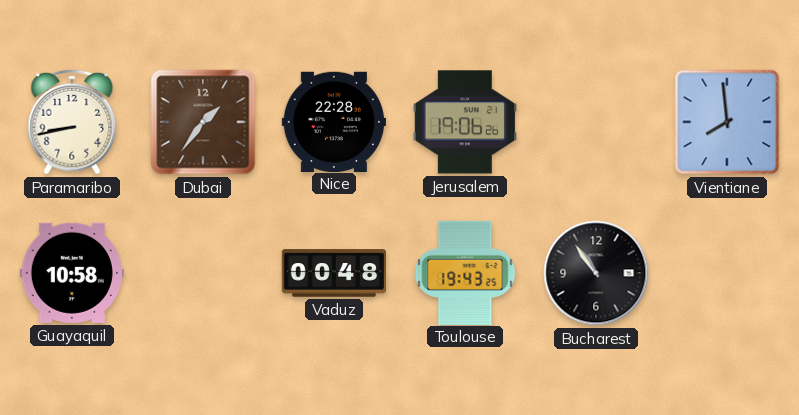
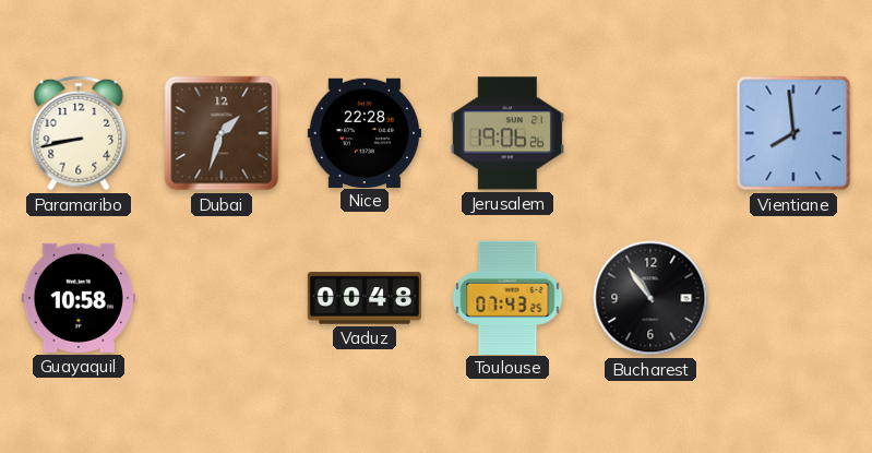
Dubai: 1:36 -> 1:33
Toulouse: 19:43 -> 07:43
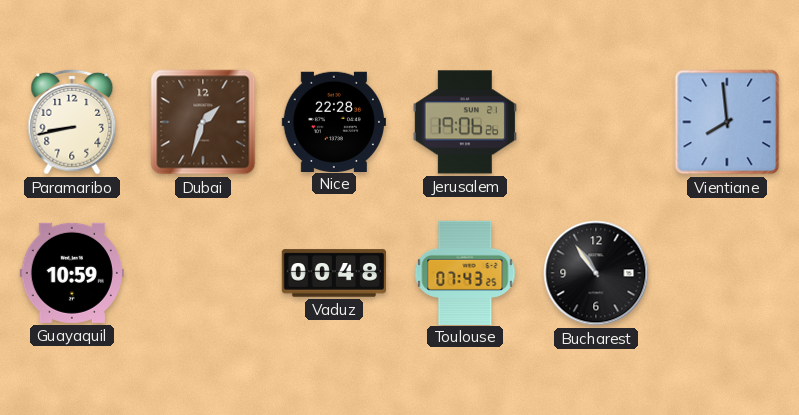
Guayaquil: 10:58 -> 10:59
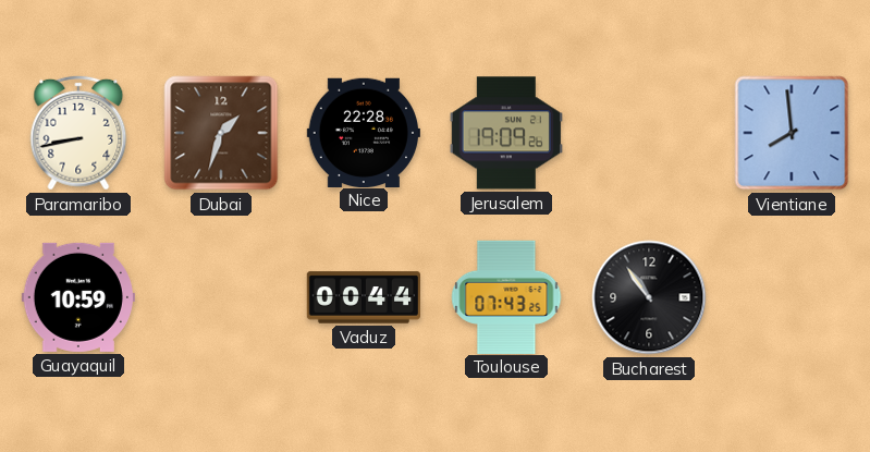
Jerusalem: 19:06 -> 19:09
Vaduz: 00:48 -> 00:44
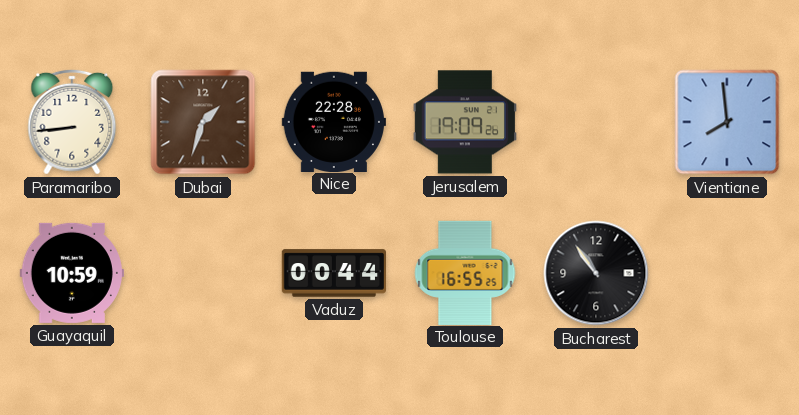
Paramaribo: 8:43 -> 8:44
Toulouse: 07:43 -> 16:55
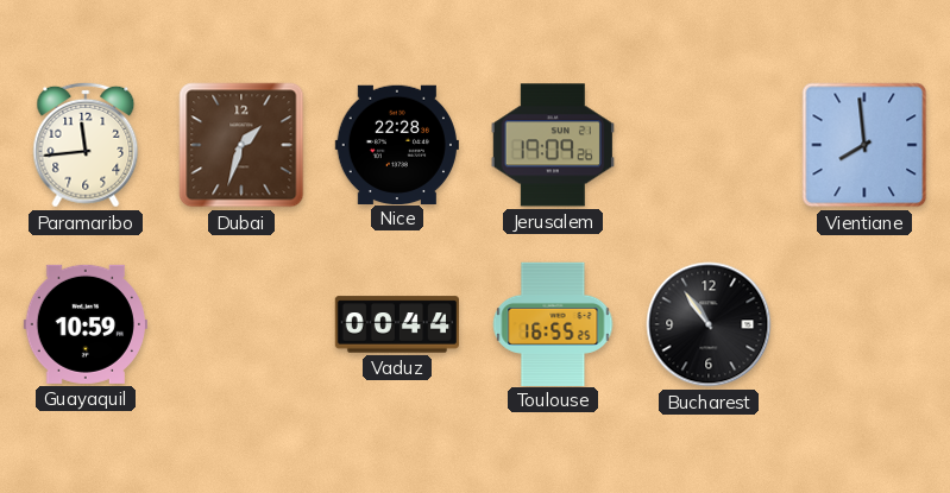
Paramaribo: 8:44 -> 11:44
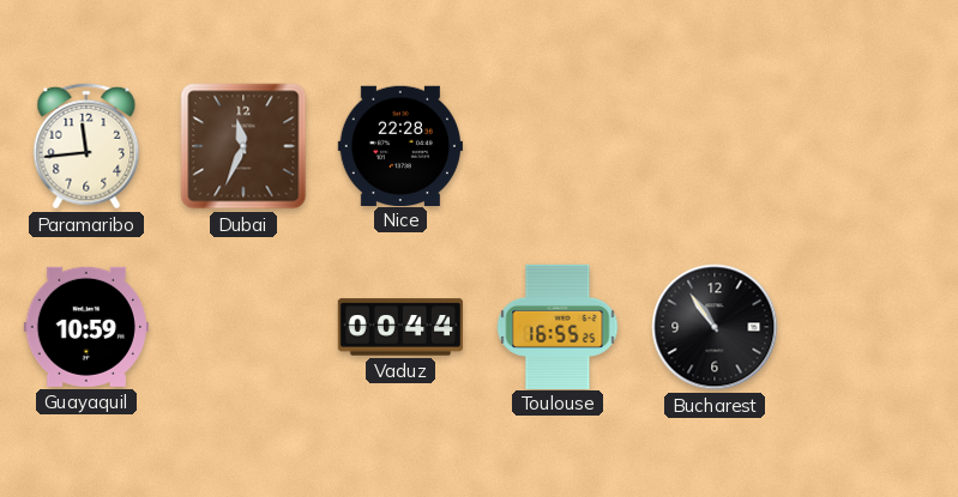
Dubai: 1:33 -> 11:34
Jerusalem: 19:09 -> none
Vientiane: 7:59 -> none
